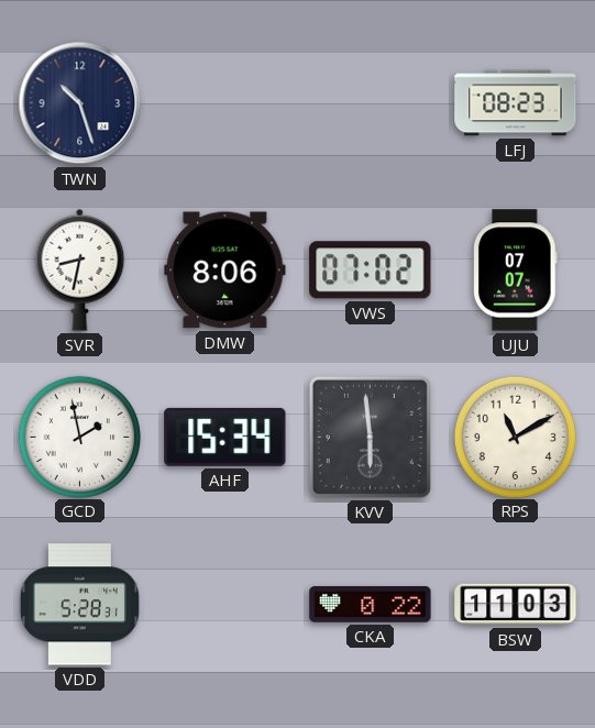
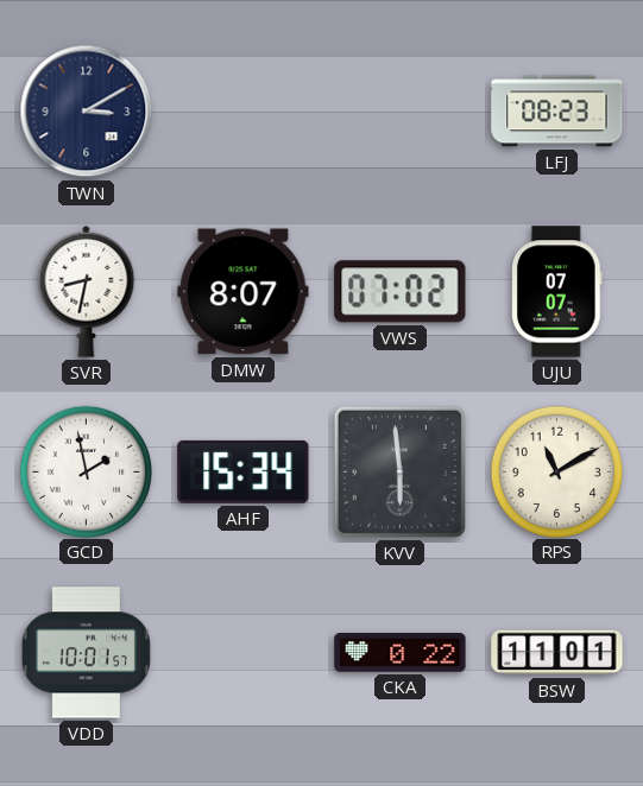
TWN: 10:27 -> 3:10
DMW: 8:06 -> 8:07
VDD: 5:28 -> 10:01
BSW: 11:03 -> 11:01
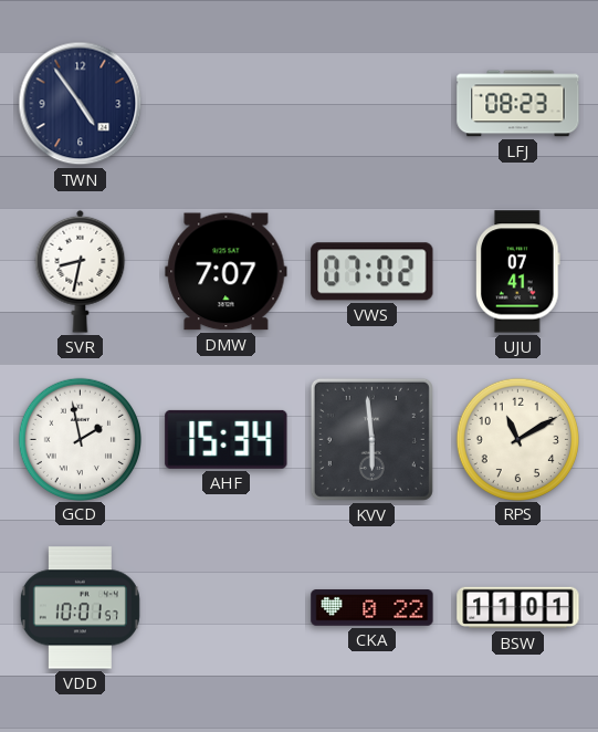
TWN: 3:10 -> 4:54
DMW: 8:07 -> 7:07
UJU: 07:07 -> 07:41
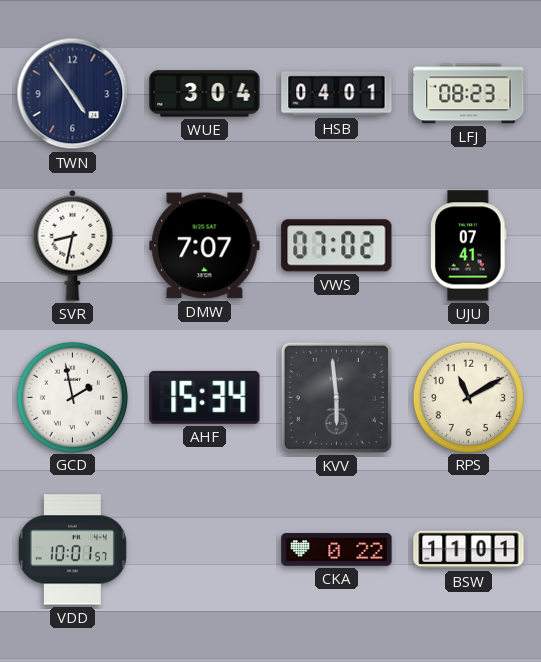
WUE: none -> 3:04
HSB: none -> 04:01
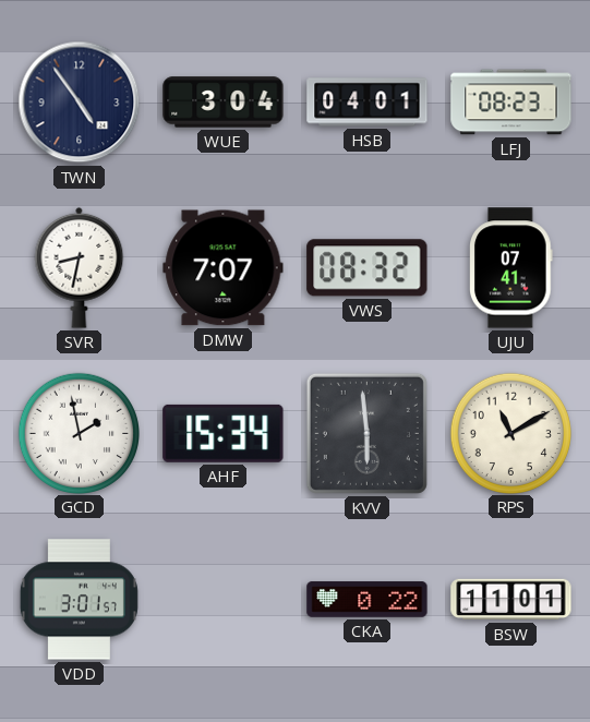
VWS: 07:02 -> 08:32
VDD: 10:01 -> 3:01
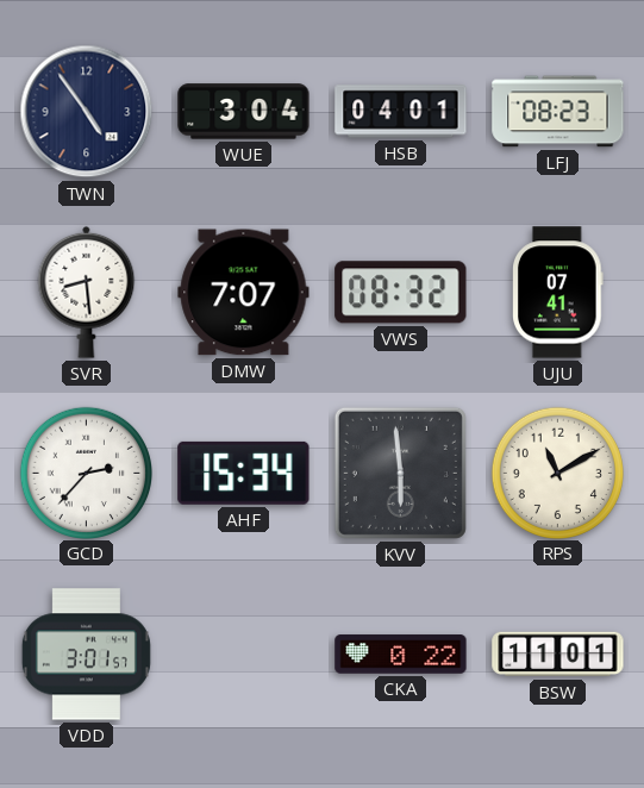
SVR: 8:32 -> 8:29
GCD: 1:58 -> 2:37
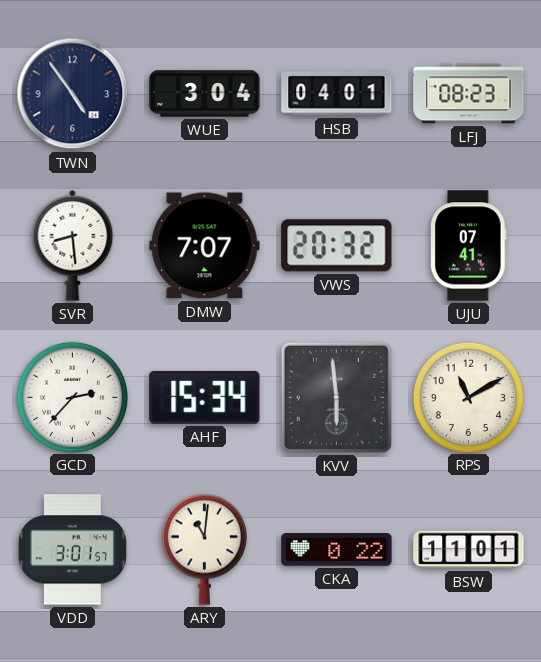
VWS: 08:32 -> 20:32
ARY: none -> 11:01
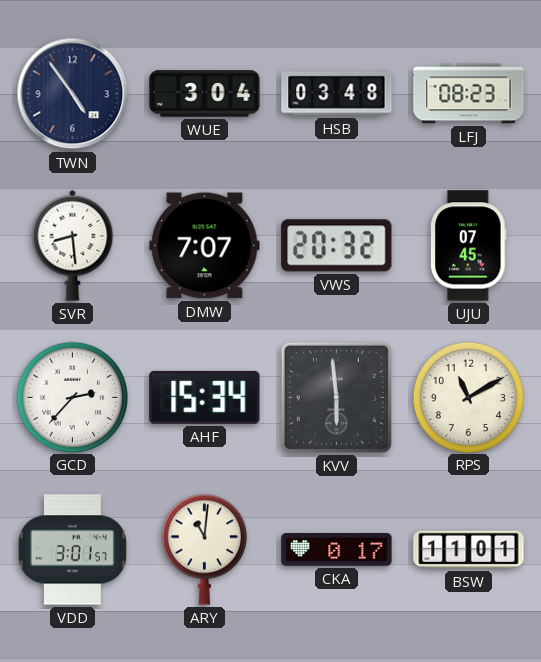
HSB: 04:01 -> 03:48
UJU: 07:41 -> 07:45
CKA: 0:22 -> 0:17
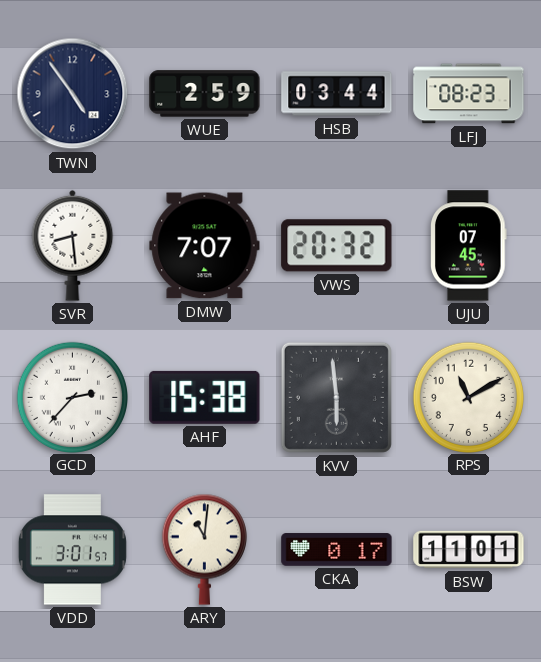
WUE: 3:04 -> 2:59
HSB: 03:48 -> 03:44
AHF: 15:34 -> 15:38
